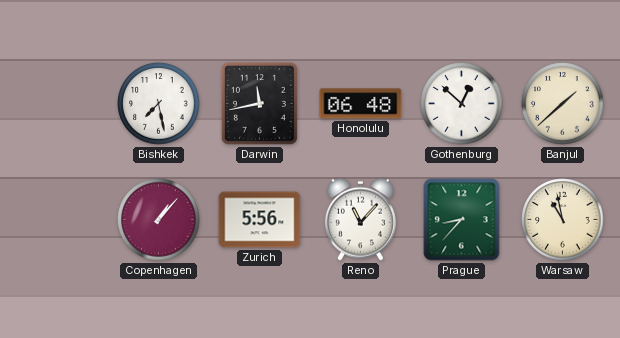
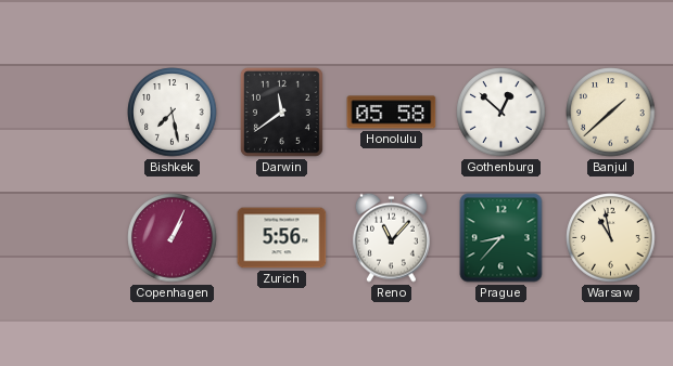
Darwin: 11:43 -> 11:39
Honolulu: 06:48 -> 05:58
Copenhagen: 1:07 -> 1:04
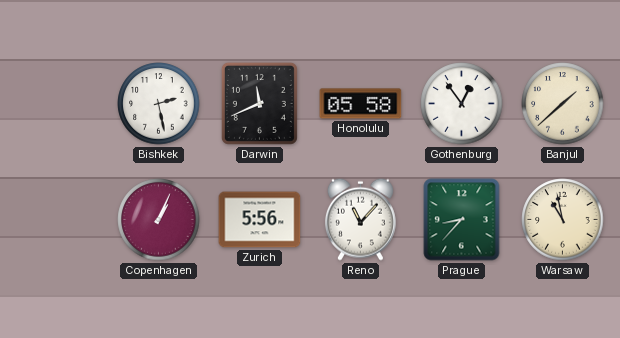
Bishkek: 7:28 -> 2:28
Darwin: 11:39 -> 11:41
Gothenburg: 12:52 -> 12:54
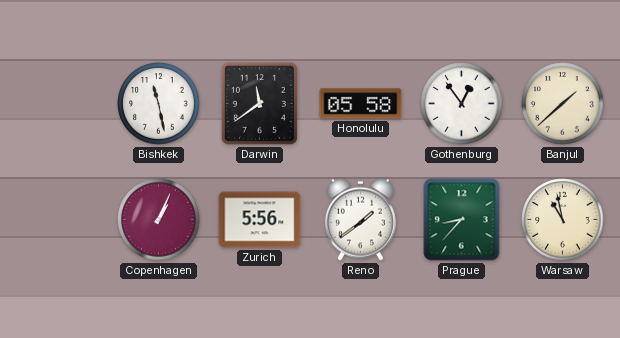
Bishkek: 2:28 -> 11:28
Darwin: 11:41 -> 11:39
Reno: 11:07 -> 1:39
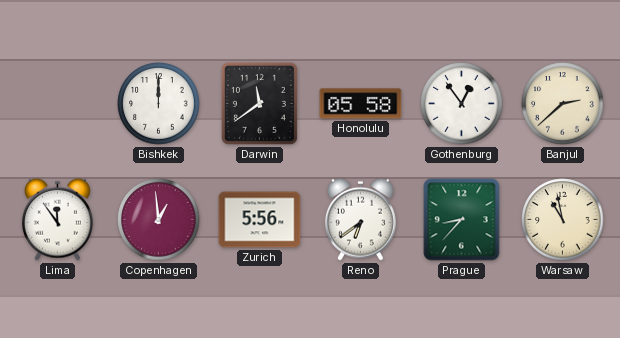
Bishkek: 11:28 -> 12:00
Banjul: 1:38 -> 2:38
Lima: none -> 11:54
Copenhagen: 1:04 -> 12:59
Reno: 1:39 -> 6:39
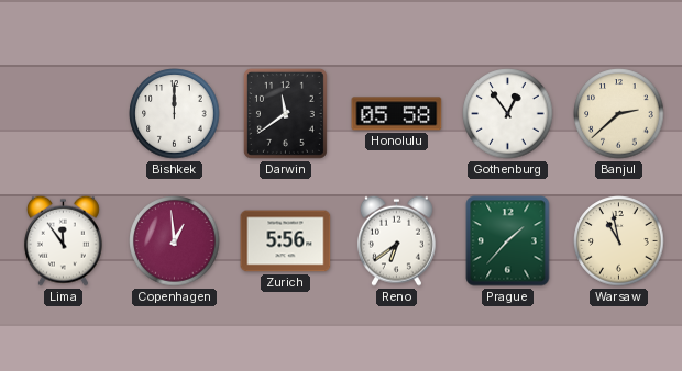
Prague: 8:37 -> 1:37
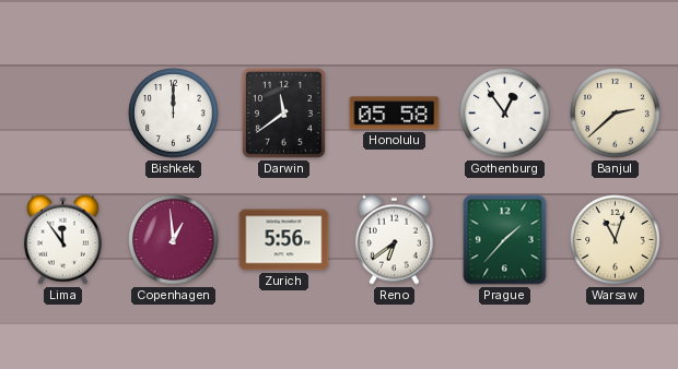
Warsaw: 10:58 -> 11:03
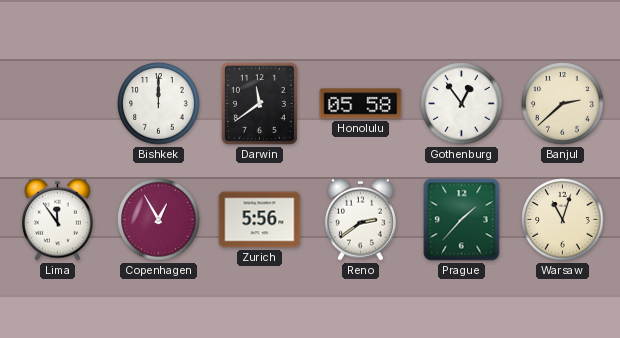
Copenhagen: 12:59 -> 12:55
Reno: 6:39 -> 2:39
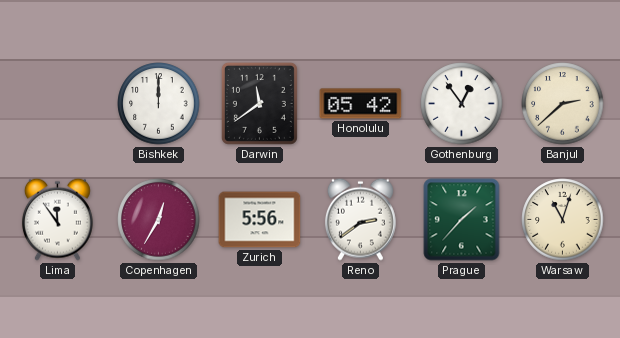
Honolulu: 05:58 -> 05:42
Copenhagen: 12:55 -> 12:35
